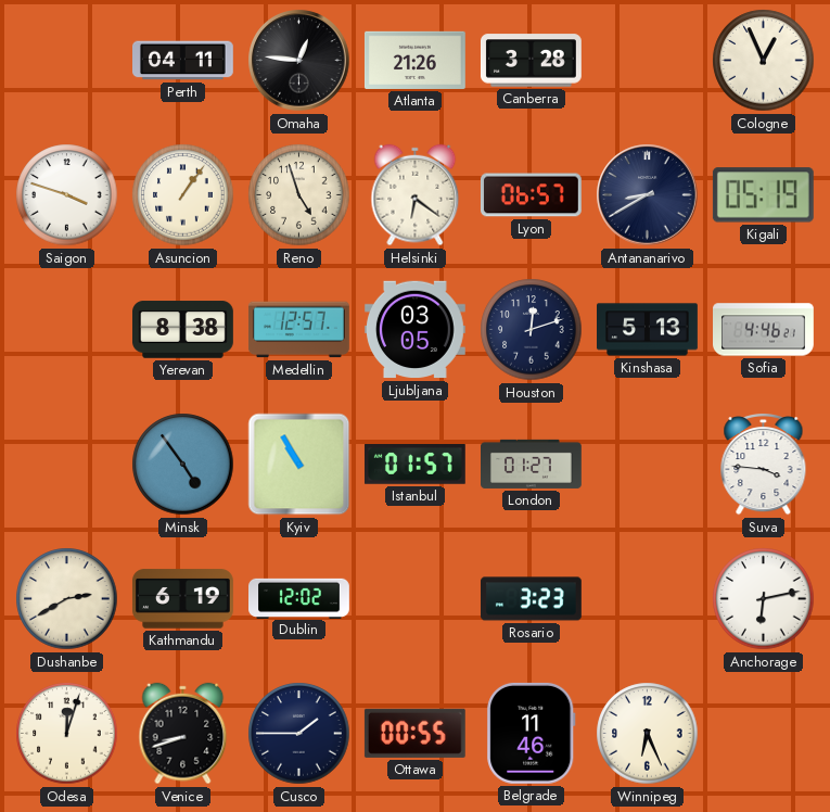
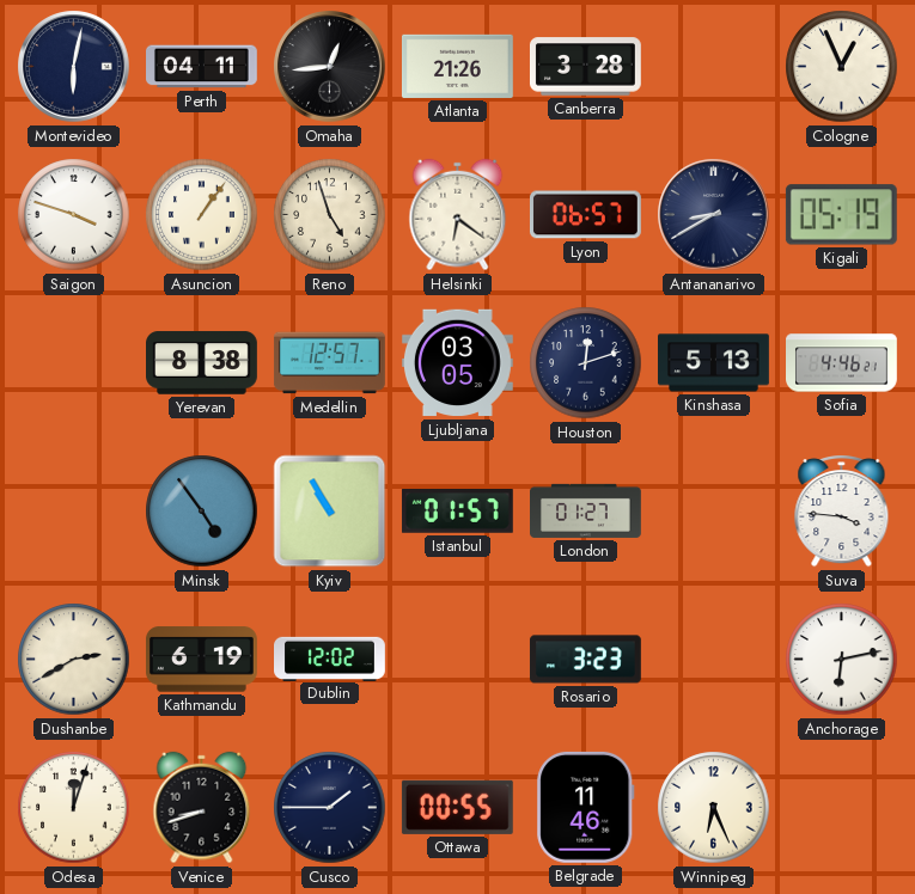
Montevideo: none -> 6:02
Omaha: 12:46 -> 12:44
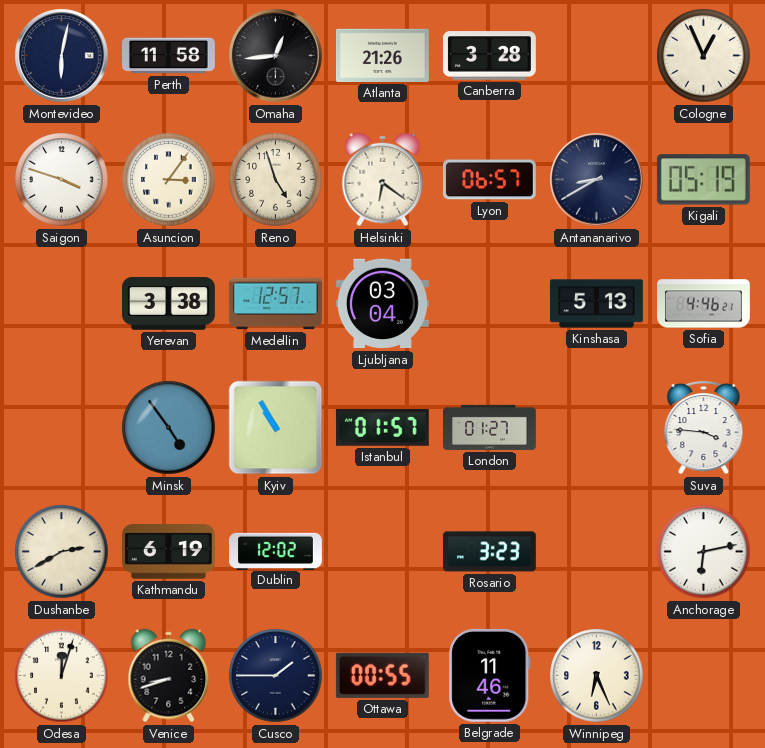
Perth: 04:11 -> 11:58
Asuncion: 1:06 -> 3:06
Yerevan: 8:38 -> 3:38
Ljubljana: 03:05 -> 03:04
Houston: 12:12 -> none
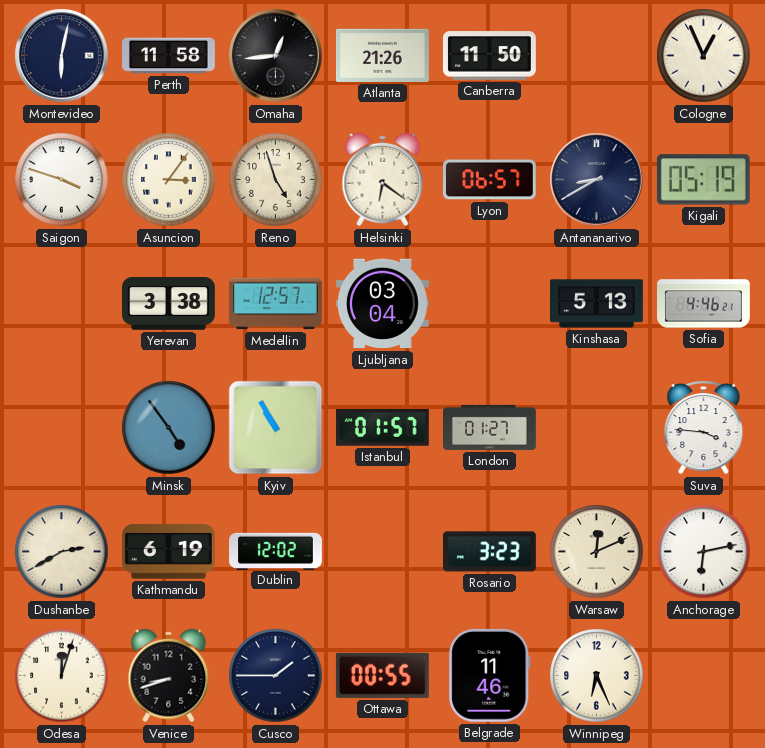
Canberra: 3:28 -> 11:50
Warsaw: none -> 12:11
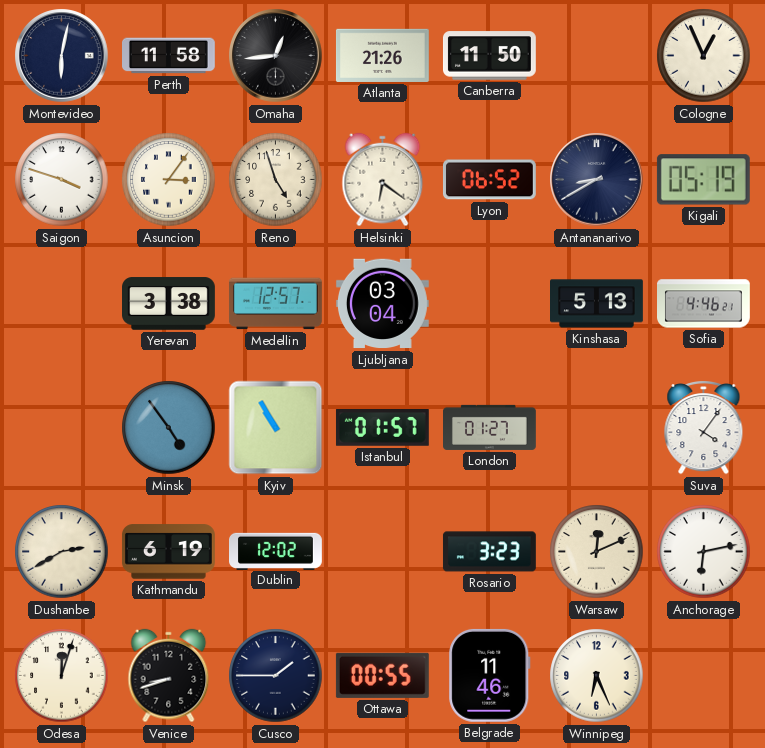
Lyon: 06:57 -> 06:52
Suva: 3:46 -> 4:06
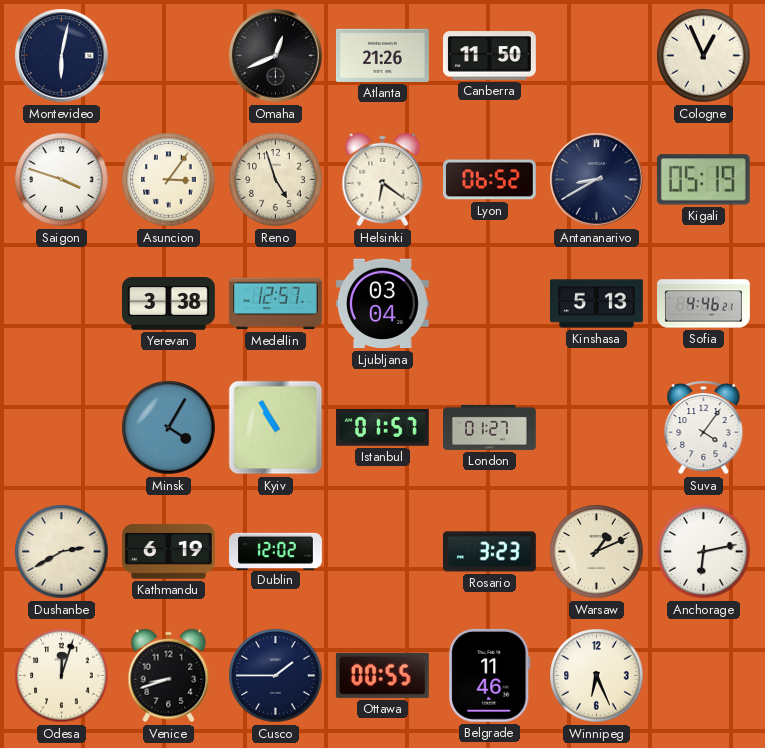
Perth: 11:58 -> none
Omaha: 12:44 -> 12:41
Minsk: 4:54 -> 4:05
Warsaw: 12:11 -> 1:11
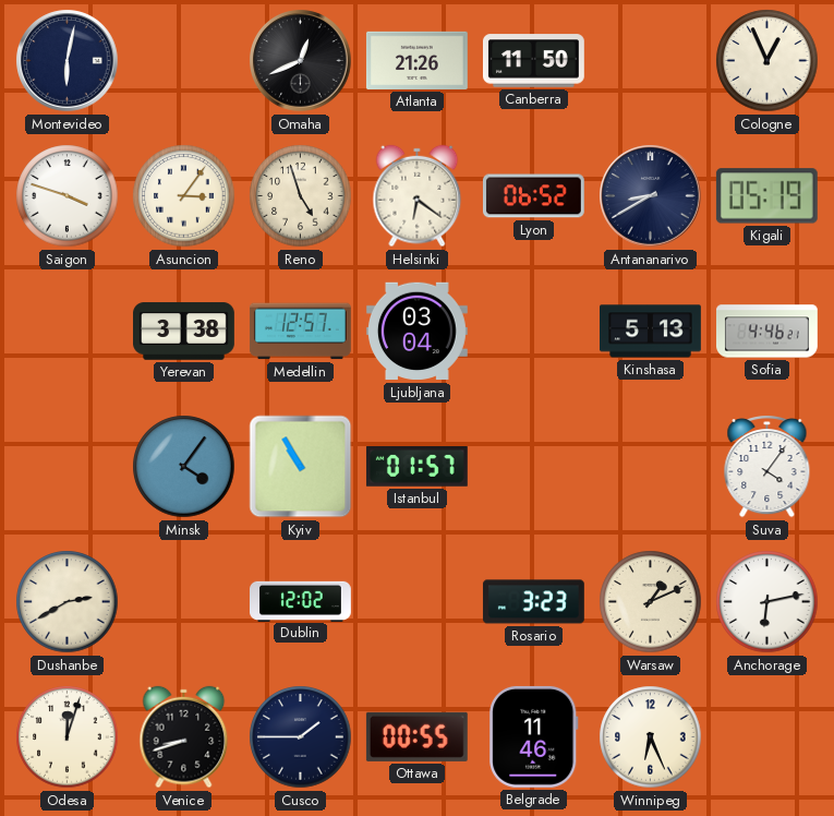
Minsk: 4:05 -> 4:06
London: 01:27 -> none
Kathmandu: 6:19 -> none
